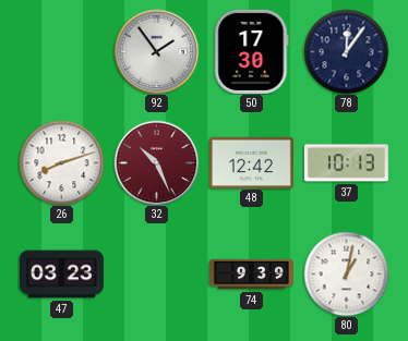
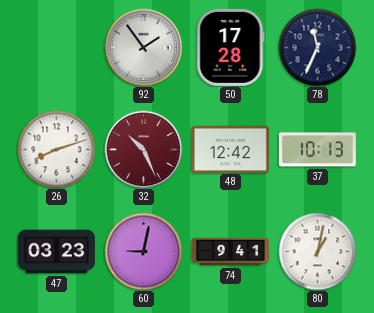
50: 17:30 -> 17:28
78: 12:06 -> 11:34
60: none -> 9:02
74: 9:39 -> 9:41
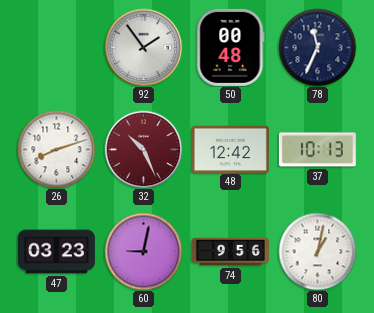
50: 17:28 -> 00:48
74: 9:41 -> 9:56
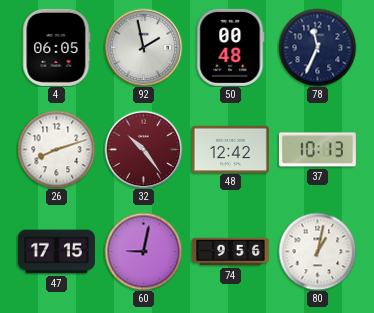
4: none -> 06:05
92: 1:54 -> 1:58
32: 10:26 -> 10:24
47: 03:23 -> 17:15
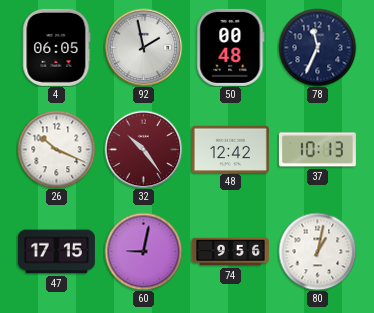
26: 8:12 -> 10:19
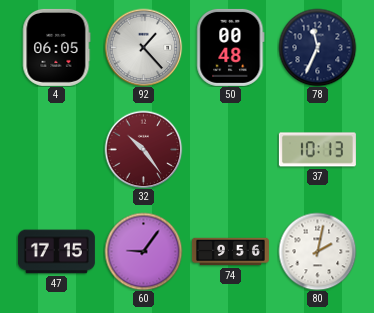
92: 1:58 -> 1:23
26: 10:19 -> none
48: 12:42 -> none
60: 9:02 -> 9:06
80: 1:02 -> 2:02
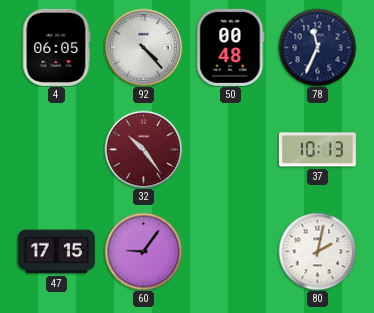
92: 1:23 -> 4:23
74: 9:56 -> none
